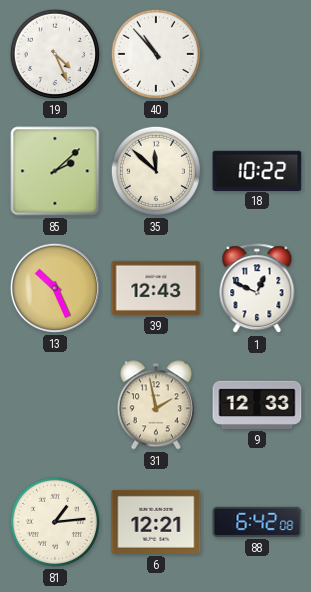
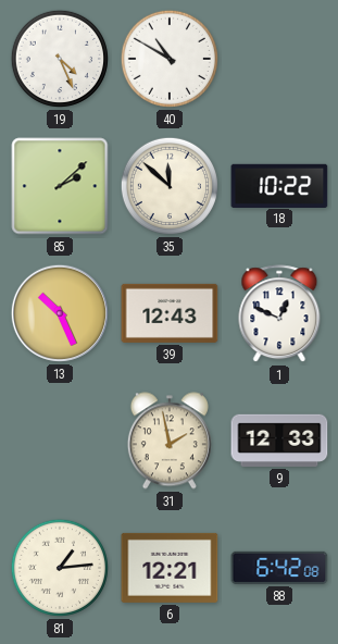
40: 10:53 -> 10:50
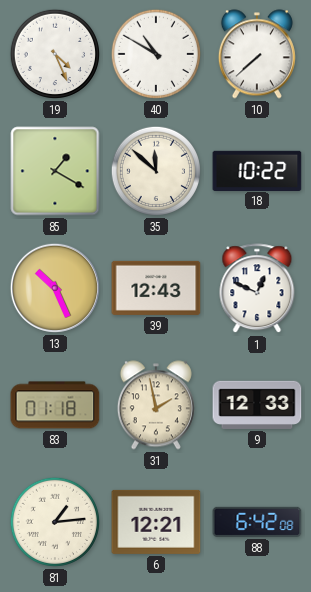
10: none -> 7:38
85: 2:08 -> 1:20
83: none -> 01:18
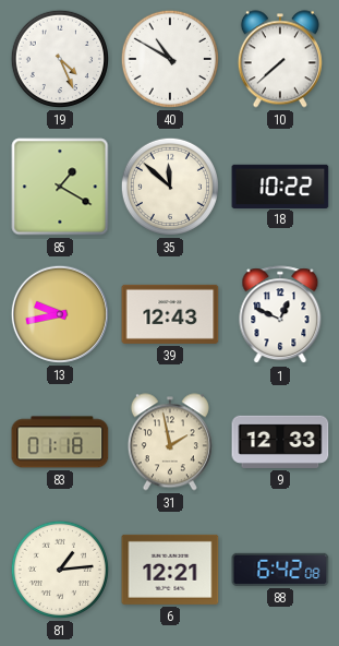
13: 10:26 -> 9:43
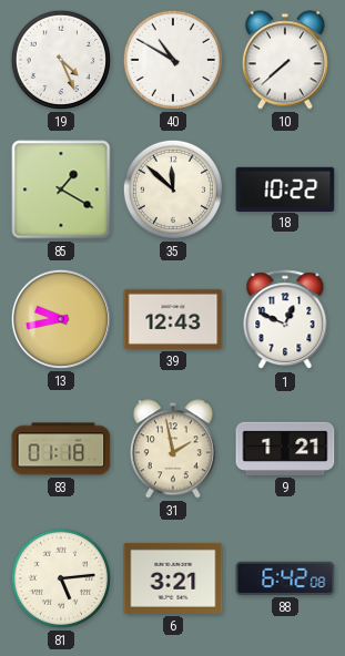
9: 12:33 -> 1:21
81: 1:14 -> 5:14
6: 12:21 -> 3:21
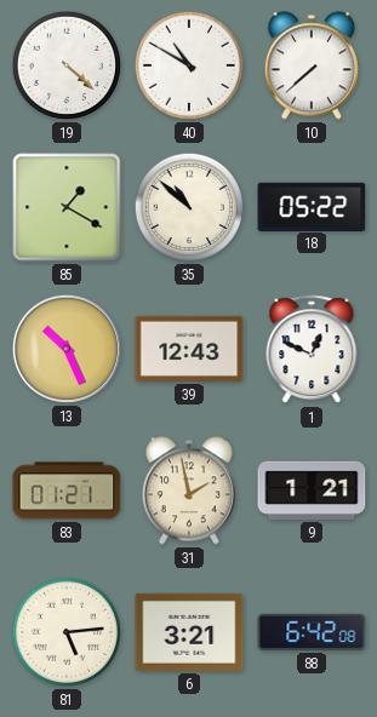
19: 4:26 -> 4:22
35: 11:52 -> 10:52
18: 10:22 -> 05:22
13: 9:43 -> 10:26
83: 01:18 -> 01:21
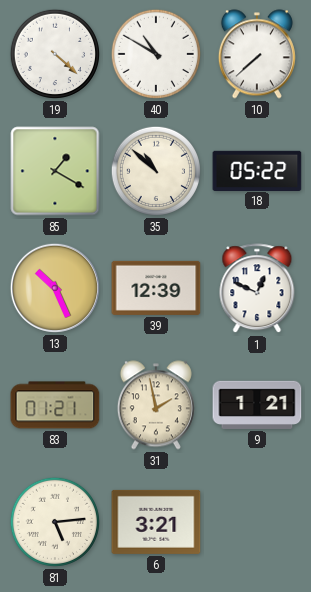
39: 12:43 -> 12:39
88: 6:42 -> none
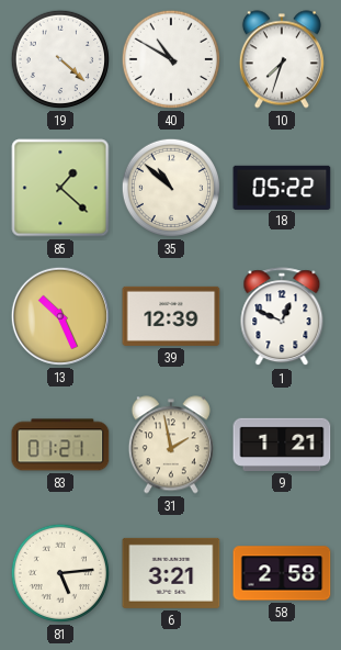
10: 7:38 -> 7:33
85: 1:20 -> 1:22
58: none -> 2:58
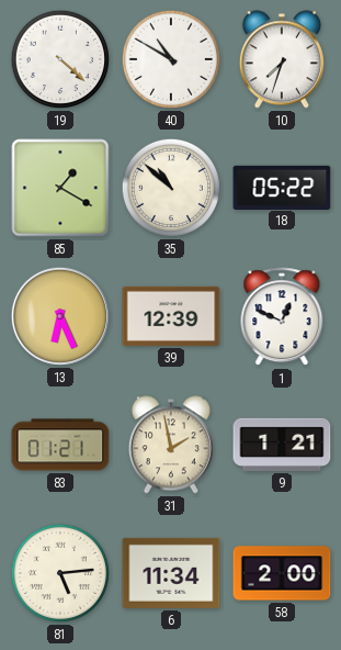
85: 1:22 -> 1:20
13: 10:26 -> 6:26
6: 3:21 -> 11:34
58: 2:58 -> 2:00
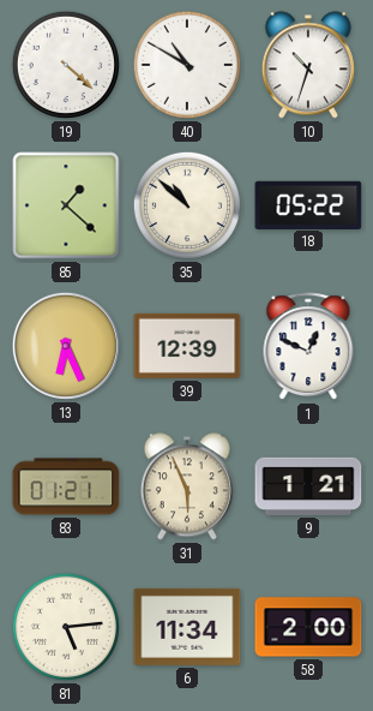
10: 7:33 -> 10:33
85: 1:20 -> 1:22
31: 1:58 -> 5:56
